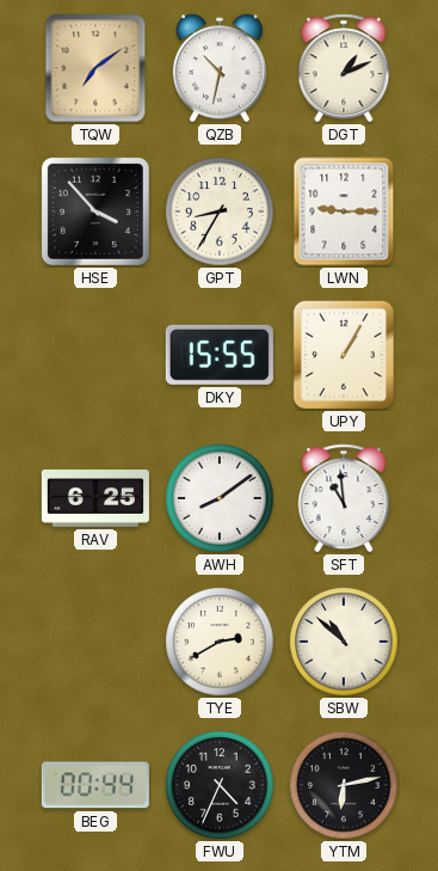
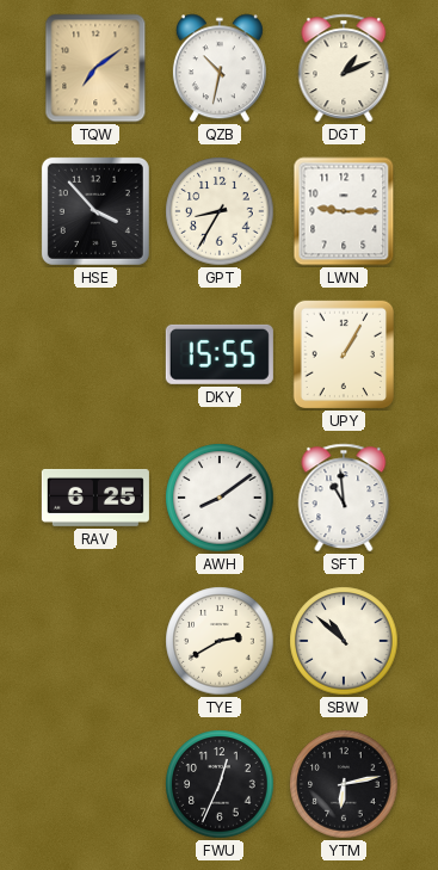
BEG: 00:44 -> none
FWU: 4:34 -> 12:34
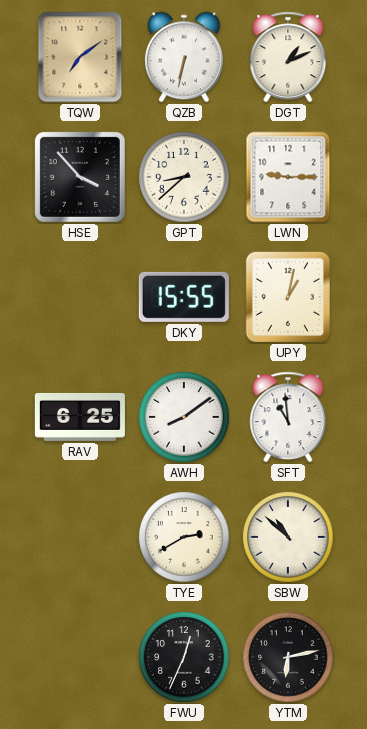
QZB: 10:32 -> 6:32
GPT: 8:35 -> 8:38
UPY: 1:05 -> 1:02
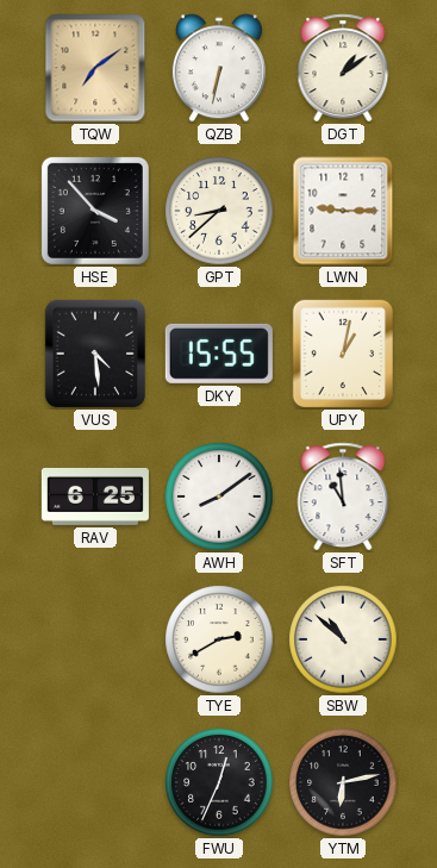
DGT: 1:11 -> 1:09
VUS: none -> 4:29
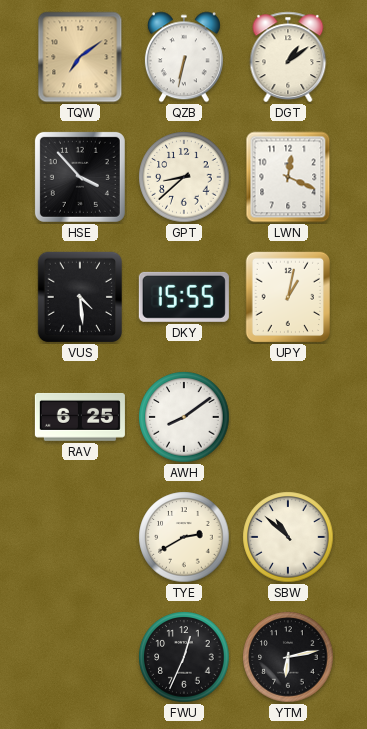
LWN: 9:15 -> 12:19
SFT: 10:59 -> none
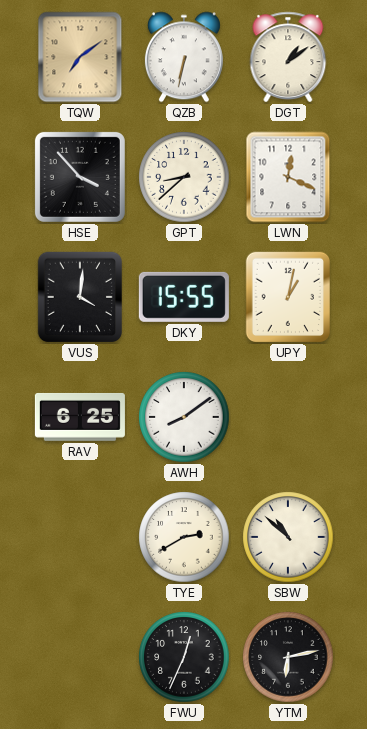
VUS: 4:29 -> 4:01
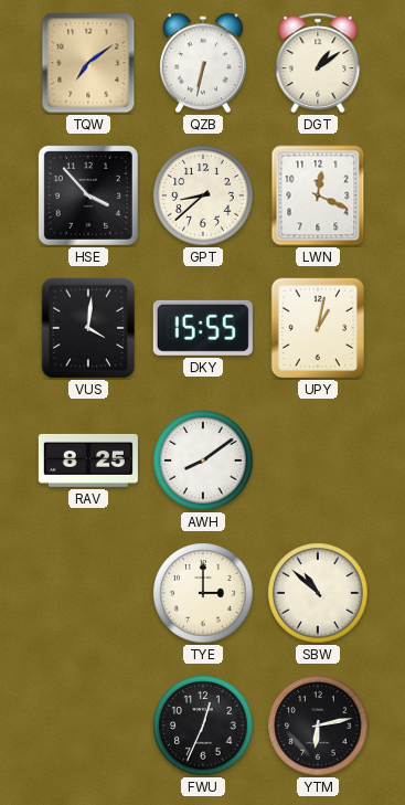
RAV: 6:25 -> 8:25
TYE: 2:40 -> 3:00
